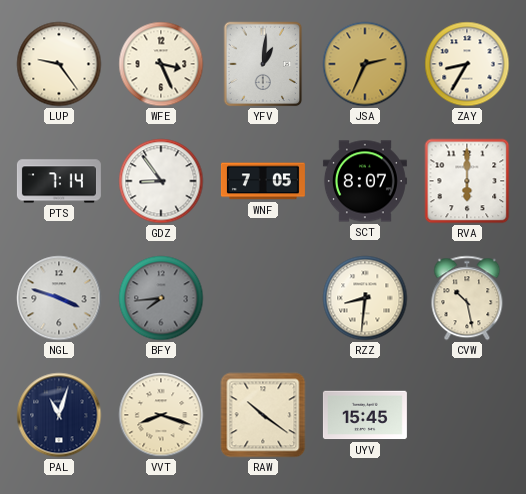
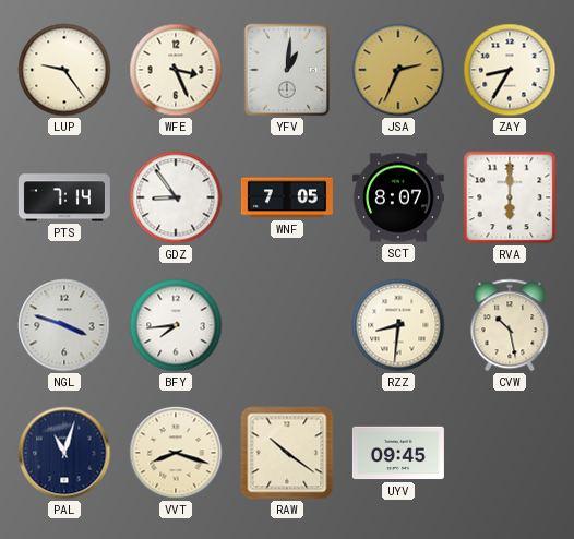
BFY dial: grey -> white
UYV: 15:45 -> 09:45
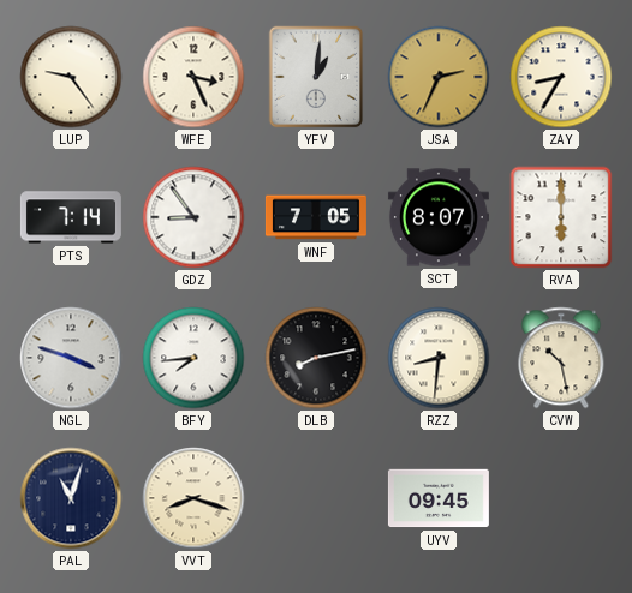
DLB: none -> 8:13
RAW: 10:21 -> none
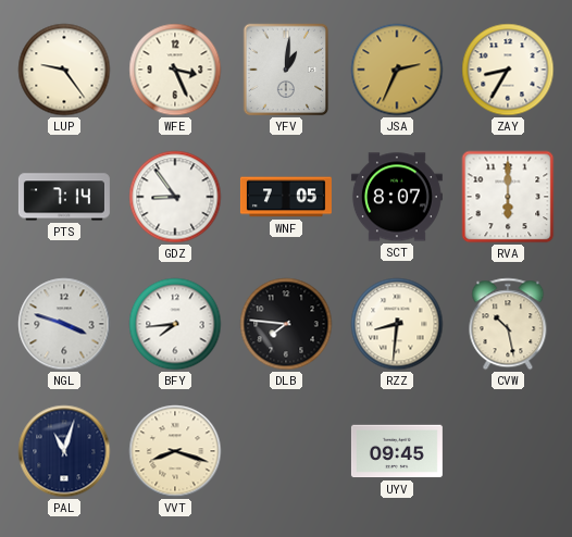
DLB: 8:13 -> 7:46
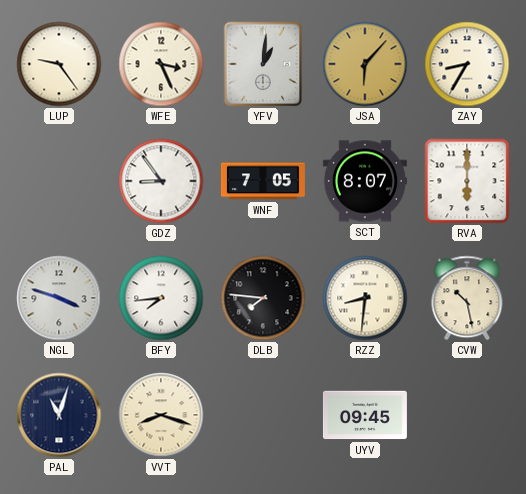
JSA: 2:34 -> 6:07
PTS: 7:14 -> none
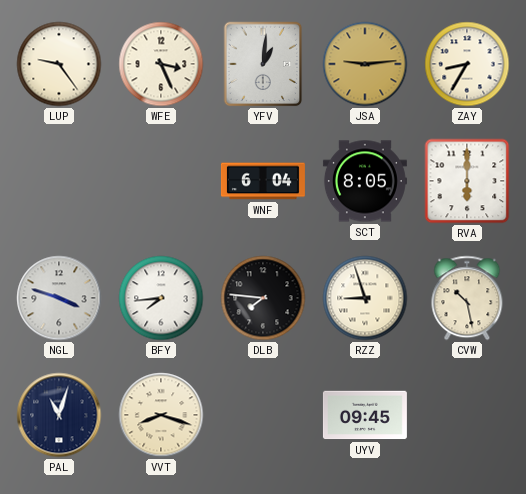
JSA: 6:07 -> 9:14
GDZ: 8:54 -> none
WNF: 7:05 -> 6:04
SCT: 8:07 -> 8:05
RZZ: 8:31 -> 8:57
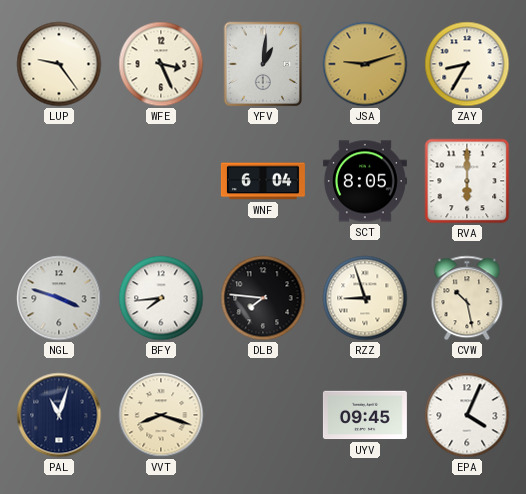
JSA: 9:14 -> 9:12
EPA: none -> 4:04
